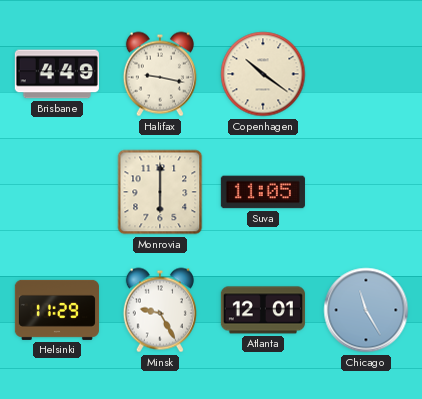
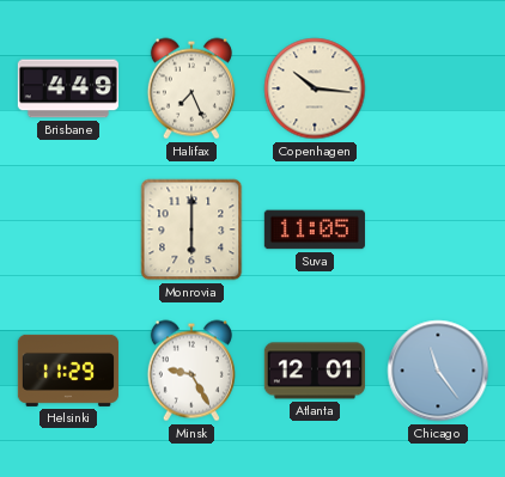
Halifax: 9:17 -> 7:26
Copenhagen: 10:21 -> 10:16
Chicago: 11:25 -> 11:24
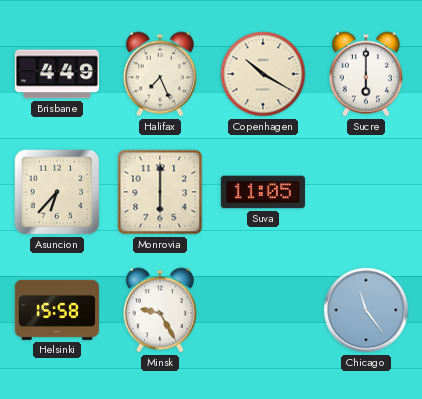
Copenhagen: 10:16 -> 10:20
Sucre: none -> 6:00
Asuncion: none -> 6:37
Helsinki: 11:29 -> 15:58
Atlanta: 12:01 -> none
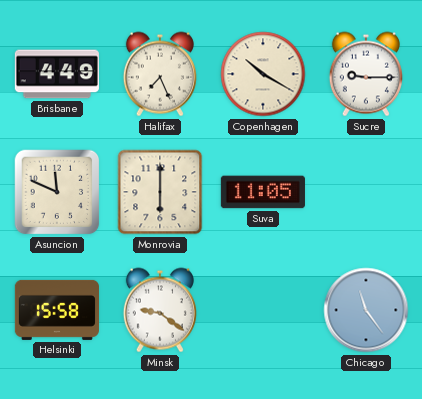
Sucre: 6:00 -> 9:15
Asuncion: 6:37 -> 11:49
Minsk: 9:25 -> 9:21
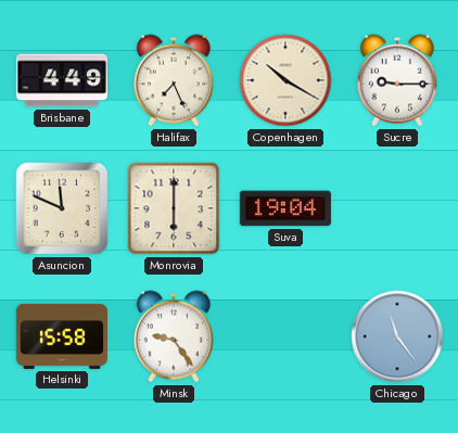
Suva: 11:05 -> 19:04
Minsk: 9:21 -> 9:24
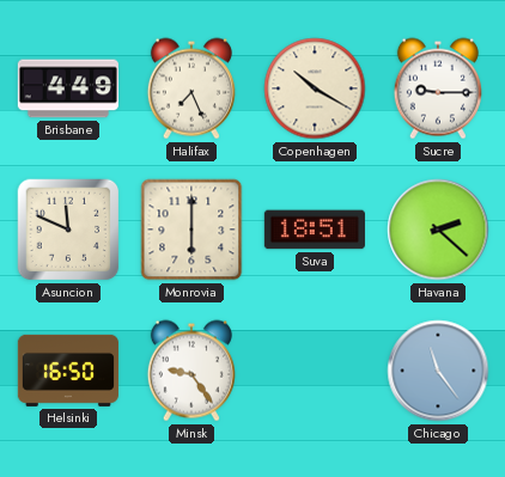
Suva: 19:04 -> 18:51
Havana: none -> 2:22
Helsinki: 15:58 -> 16:50
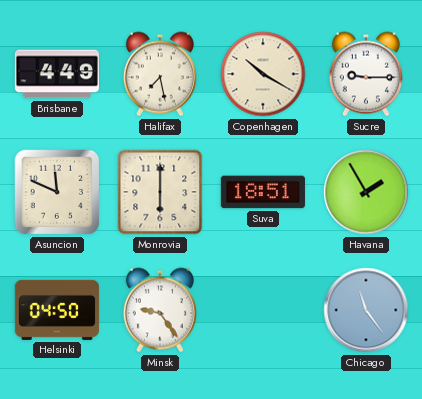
Halifax: 7:26 -> 7:28
Havana: 2:22 -> 1:55
Helsinki: 16:50 -> 04:50
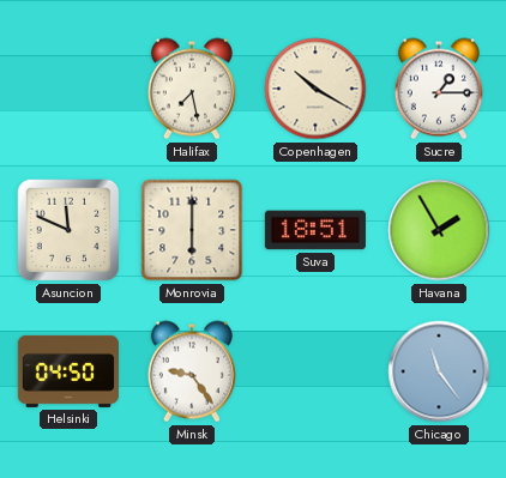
Brisbane: 4:49 -> none
Sucre: 9:15 -> 1:15
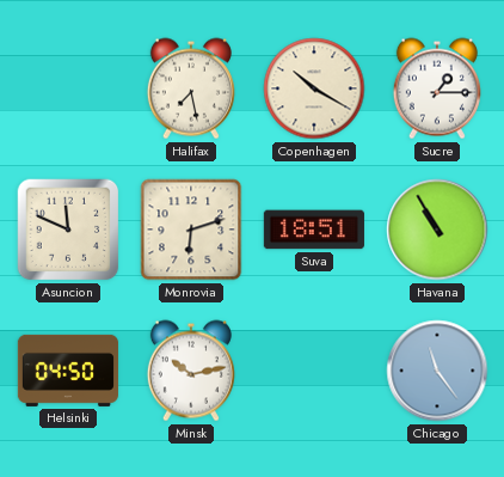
Monrovia: 6:00 -> 6:12
Havana: 1:55 -> 10:55
Minsk: 9:24 -> 10:13
